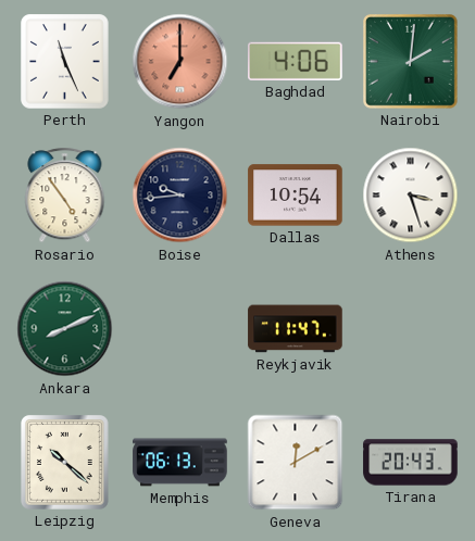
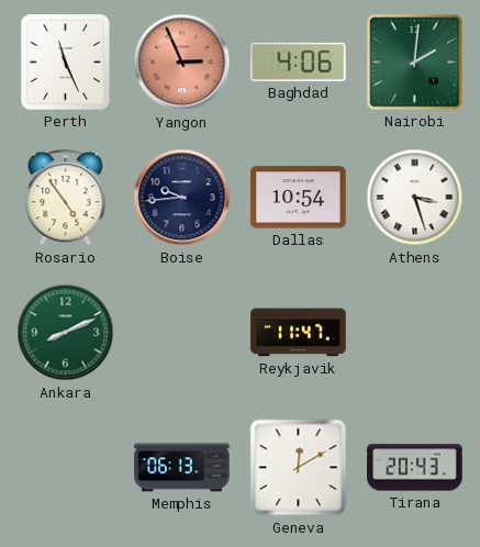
Yangon: 7:00 -> 2:56
Leipzig: 10:22 -> none
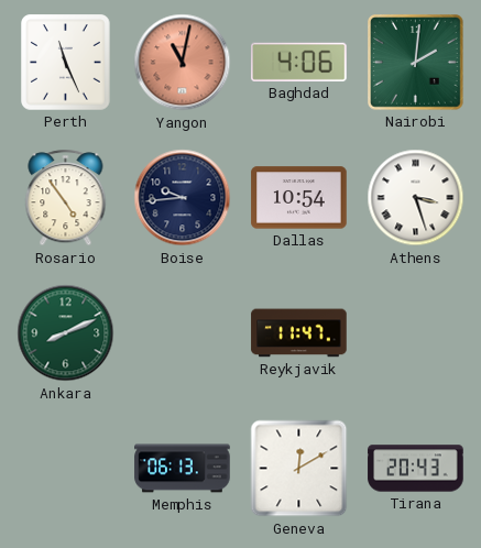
Yangon: 2:56 -> 11:02
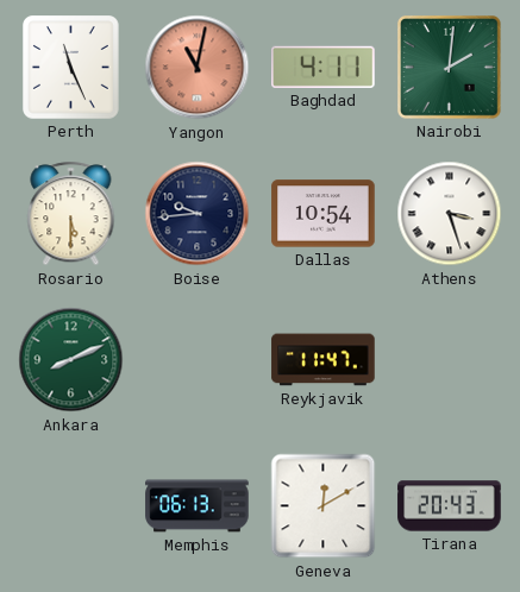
Baghdad: 4:06 -> 4:11
Rosario: 4:54 -> 5:30
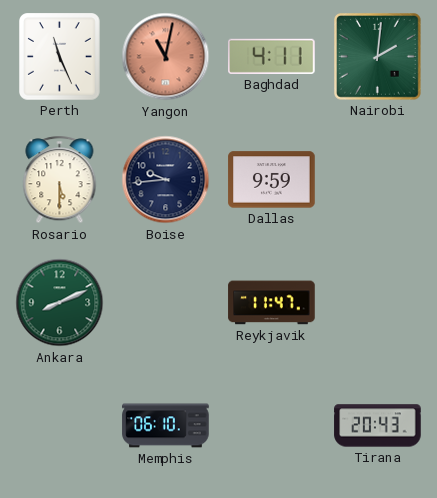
Dallas: 10:54 -> 9:59
Athens: 3:27 -> none
Memphis: 06:13 -> 06:10
Geneva: 12:10 -> none
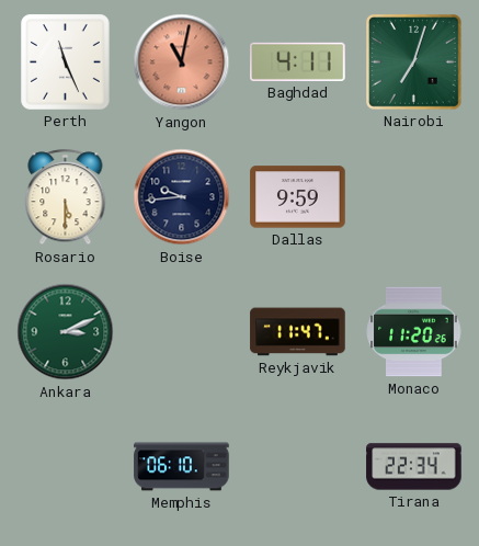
Nairobi: 2:01 -> 7:03
Ankara: 8:11 -> 3:11
Monaco: none -> 11:20
Tirana: 20:43 -> 22:34
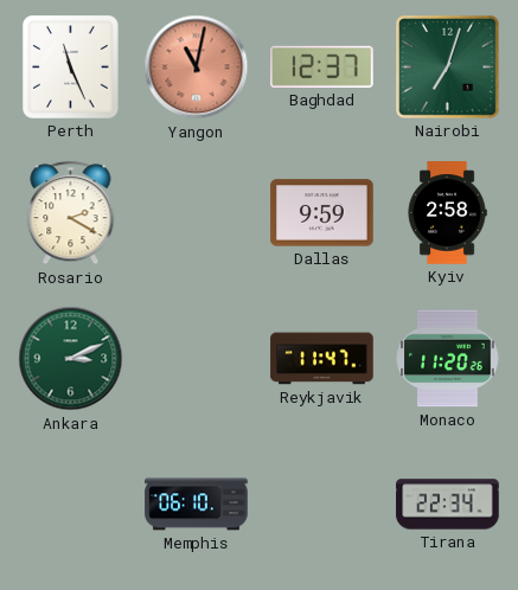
Baghdad: 4:11 -> 12:37
Rosario: 5:30 -> 2:20
Boise: 9:44 -> none
Kyiv: none -> 2:58
